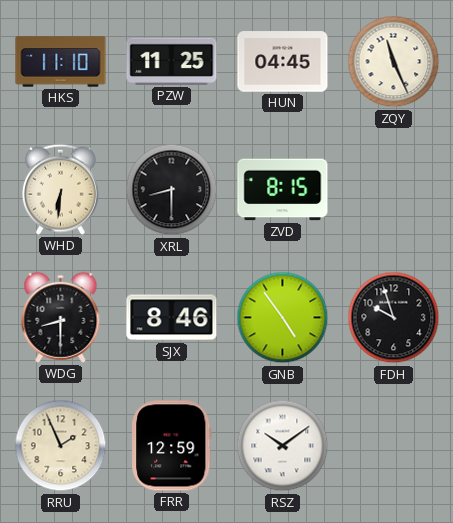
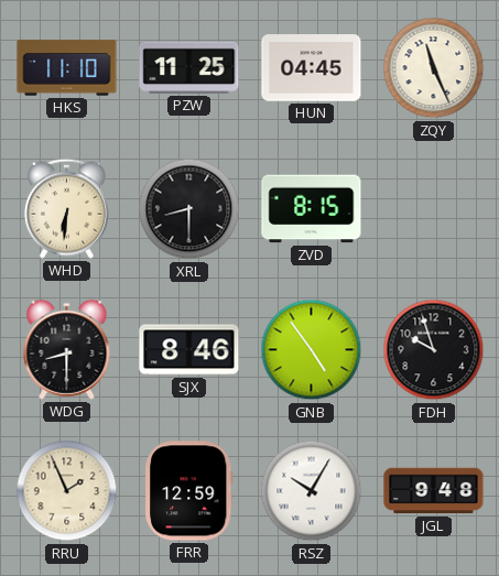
RSZ: 10:09 -> 10:05
JGL: none -> 9:48
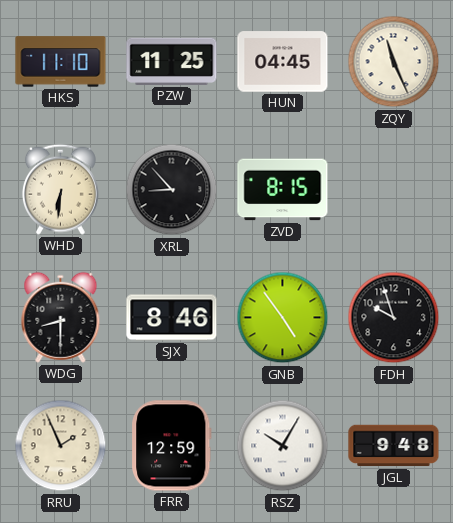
XRL: 8:30 -> 8:53
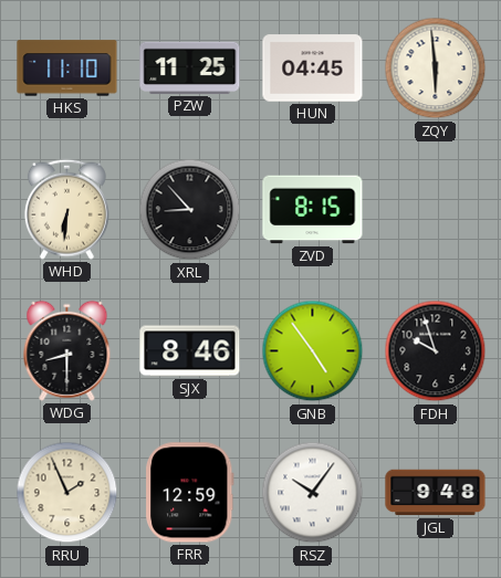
ZQY: 11:26 -> 5:59
RSZ: 10:05 -> 10:06
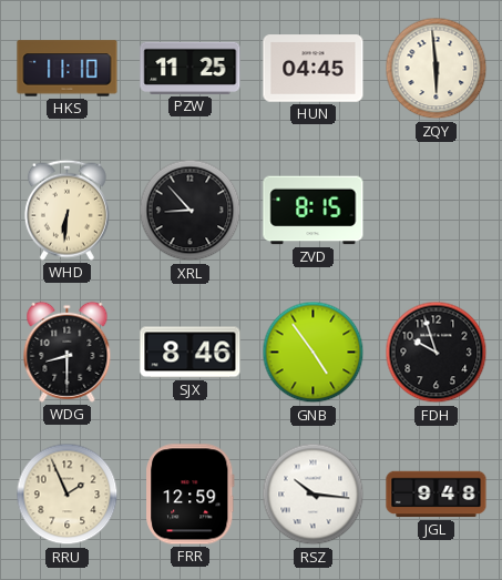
RSZ: 10:06 -> 10:16
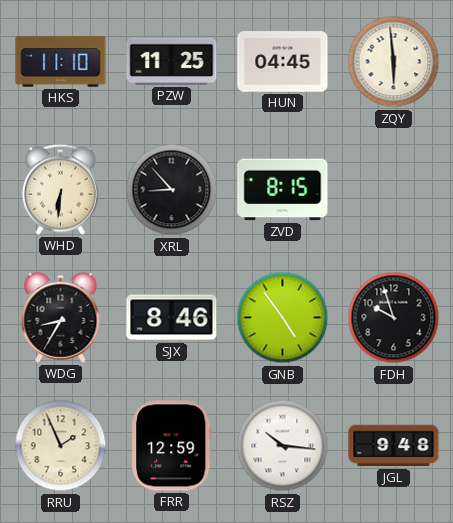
WDG: 8:30 -> 8:35
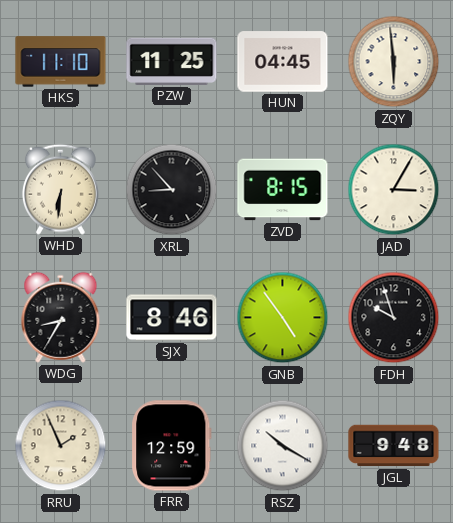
JAD: none -> 3:05
RSZ: 10:16 -> 10:20
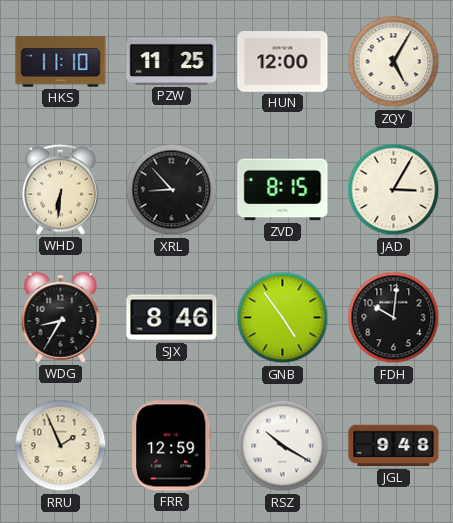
HUN: 04:45 -> 12:00
ZQY: 5:59 -> 5:05
FDH: 9:57 -> 10:01
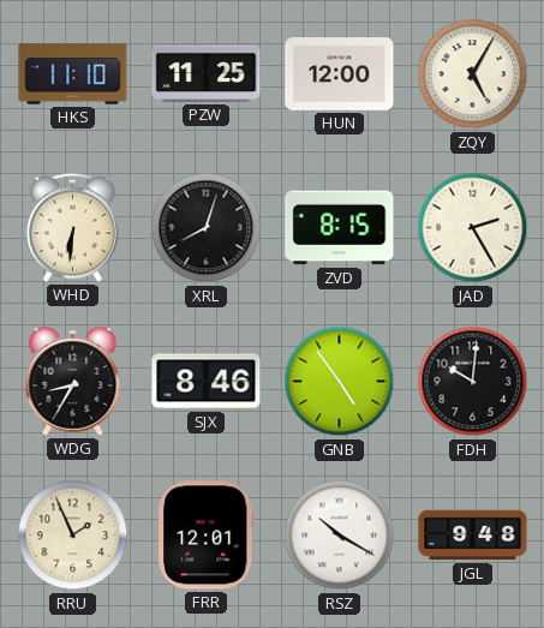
XRL: 8:53 -> 8:03
JAD: 3:05 -> 2:25
FRR: 12:59 -> 12:01
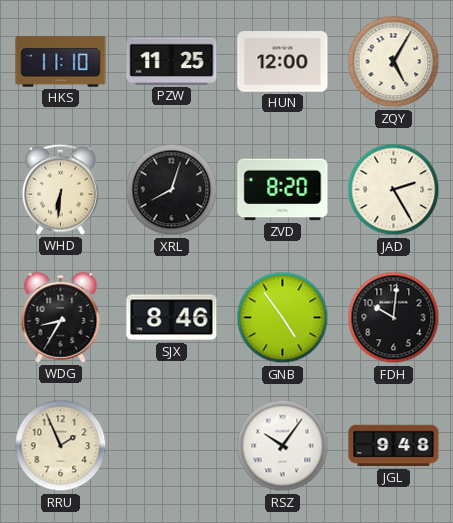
ZVD: 8:15 -> 8:20
FRR: 12:01 -> none
RSZ: 10:20 -> 10:06
